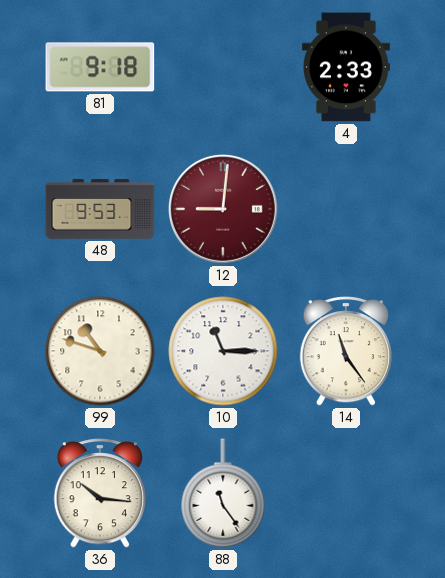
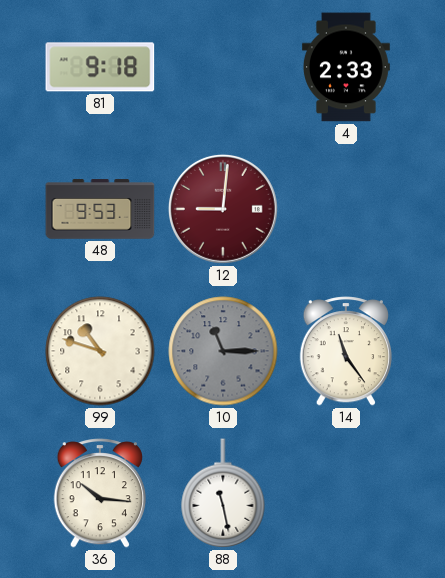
10 dial: white -> grey
88: 11:24 -> 11:28
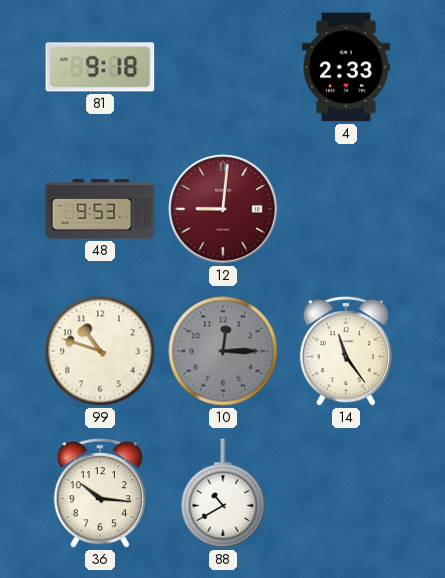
10: 11:15 -> 12:15
88: 11:28 -> 10:40
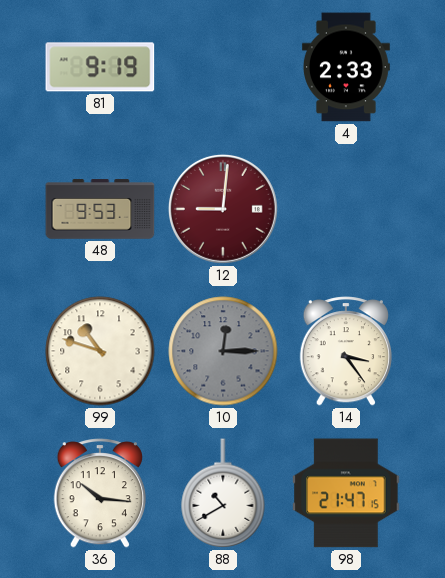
81: 9:18 -> 9:19
14: 11:24 -> 3:24
98: none -> 21:47
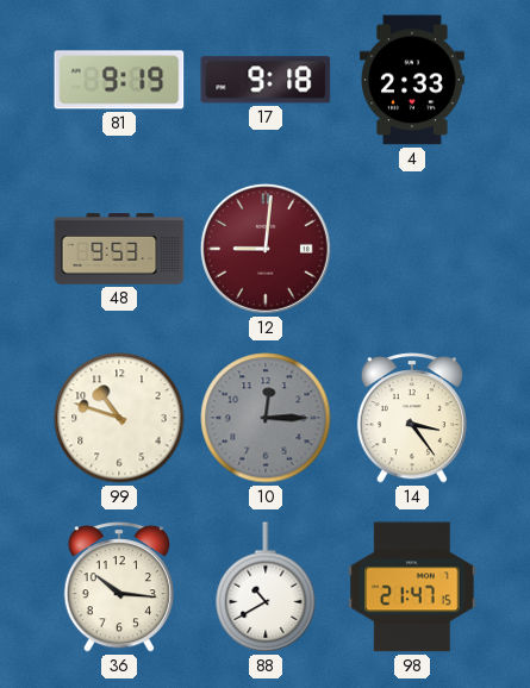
17: none -> 9:18
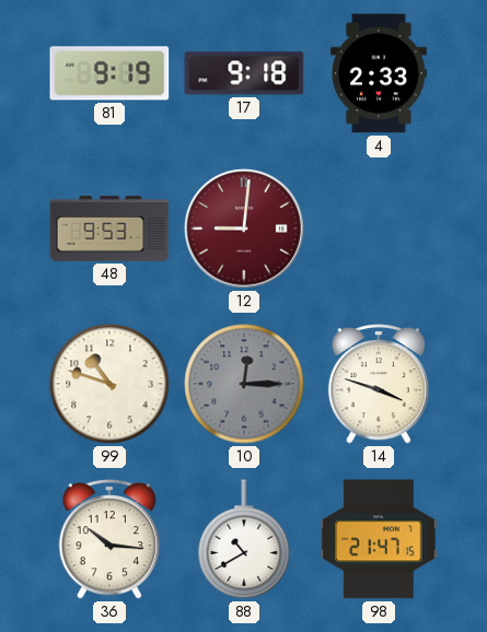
14: 3:24 -> 3:48
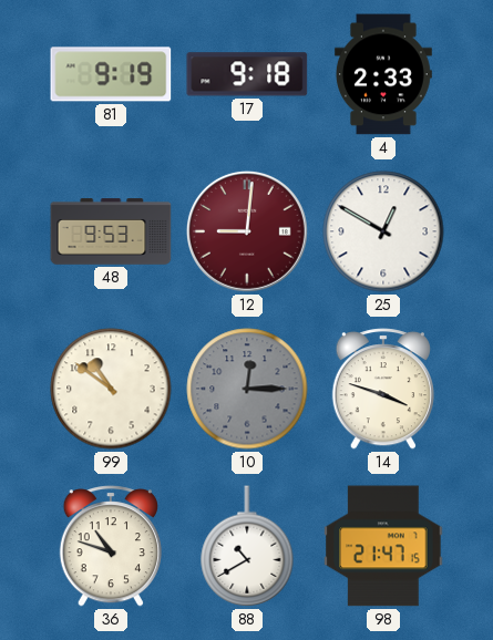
25: none -> 12:50
99: 10:48 -> 10:51
36: 10:16 -> 10:48
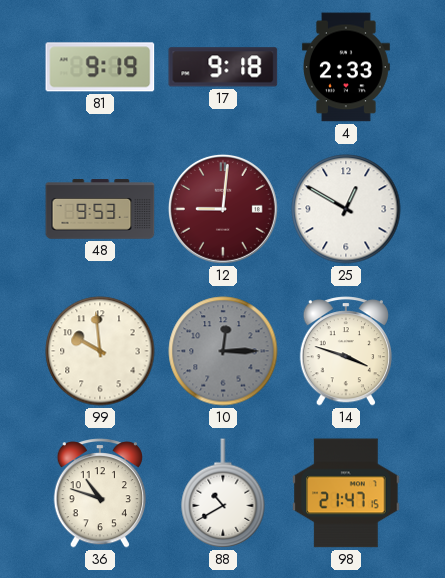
99: 10:51 -> 9:59
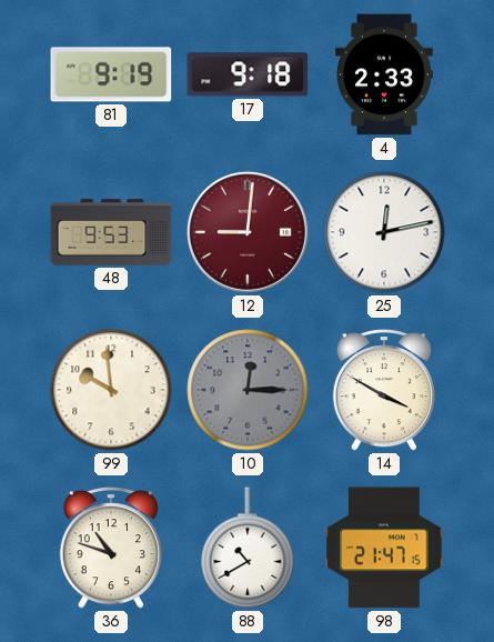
25: 12:50 -> 12:13
14: 3:48 -> 3:50
